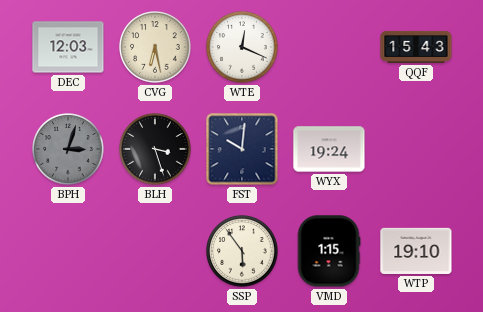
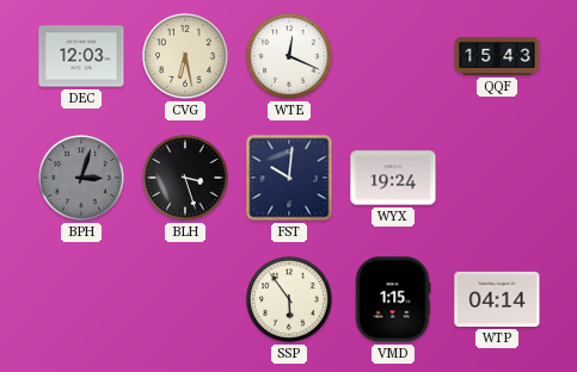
WTP: 19:10 -> 04:14
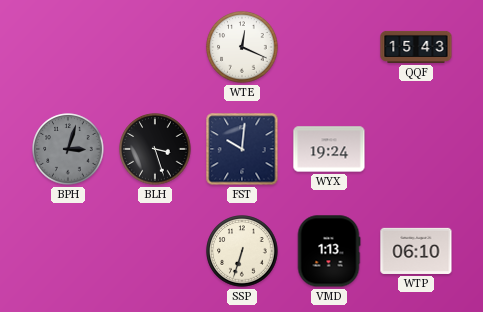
DEC: 12:03 -> none
CVG: 6:28 -> none
SSP: 5:54 -> 6:33
VMD: 1:15 -> 1:13
WTP: 04:14 -> 06:10
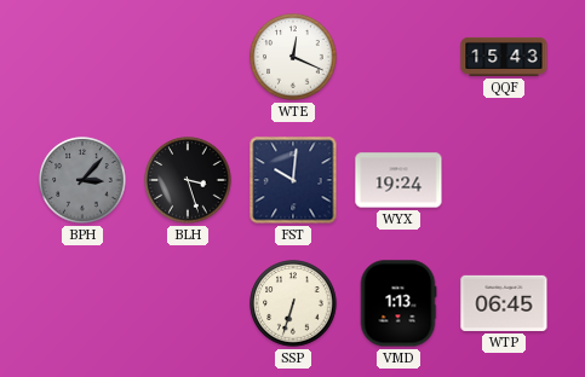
BPH: 3:03 -> 3:07
WTP: 06:10 -> 06:45
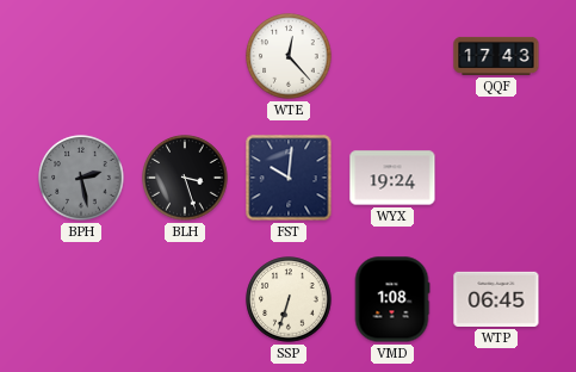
WTE: 12:19 -> 12:23
QQF: 15:43 -> 17:43
BPH: 3:07 -> 2:28
VMD: 1:13 -> 1:08
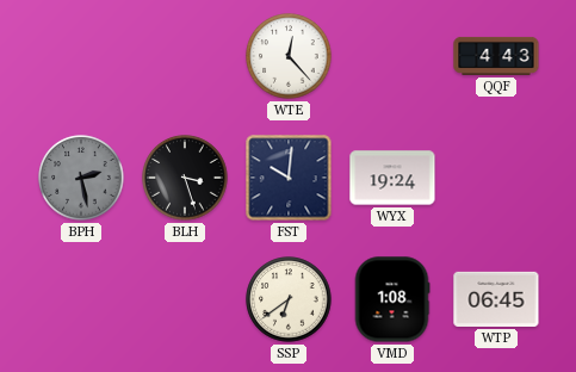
QQF: 17:43 -> 4:43
SSP: 6:33 -> 6:39
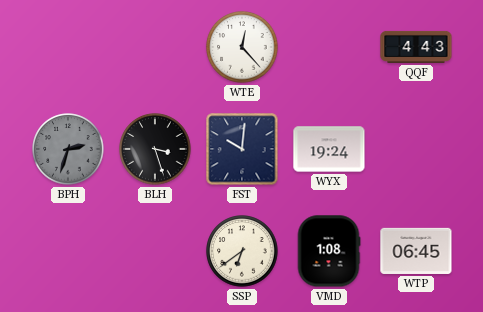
BPH: 2:28 -> 2:33
